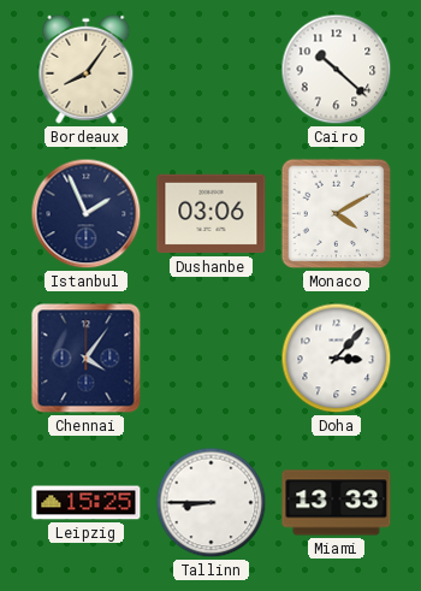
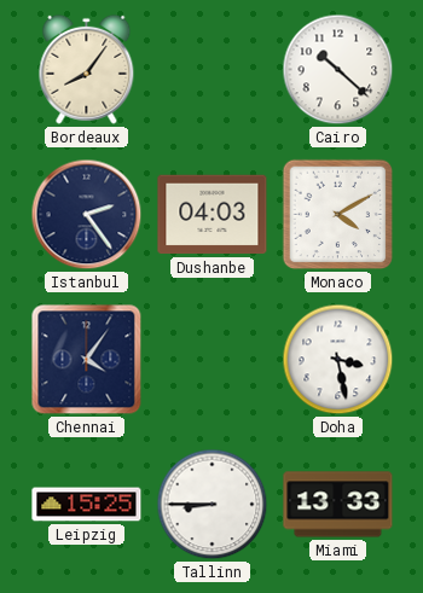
Istanbul: 1:56 -> 2:24
Dushanbe: 03:06 -> 04:03
Doha: 3:07 -> 3:28
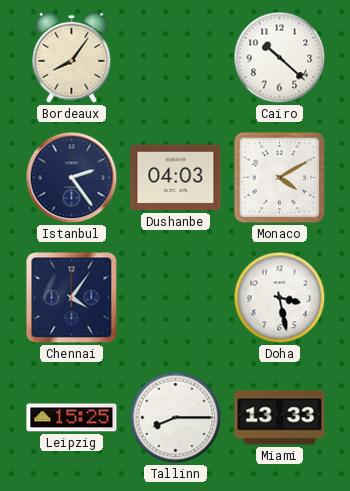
Tallinn: 8:45 -> 8:15
